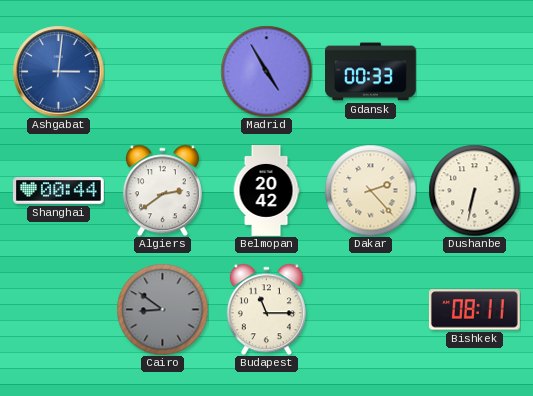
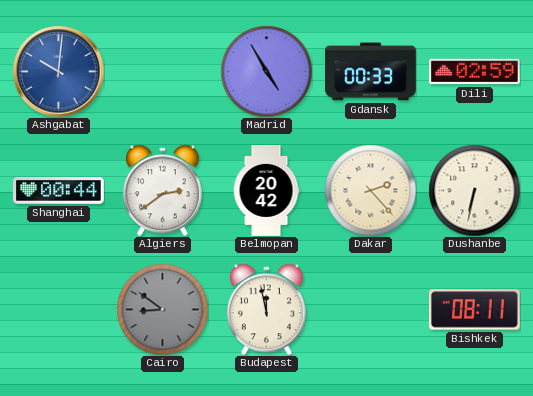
Ashgabat: 3:01 -> 10:01
Dili: none -> 02:59
Budapest: 11:15 -> 11:58
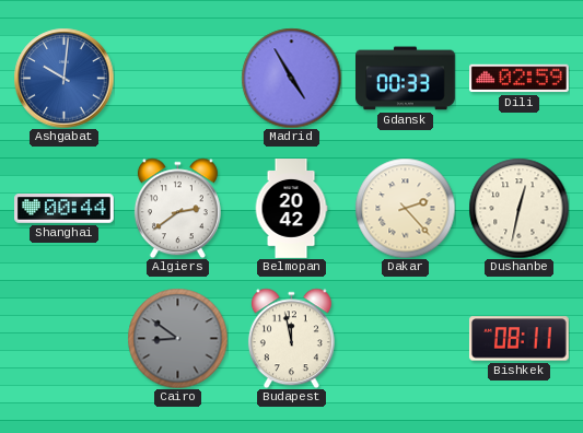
Dushanbe: 6:32 -> 12:32
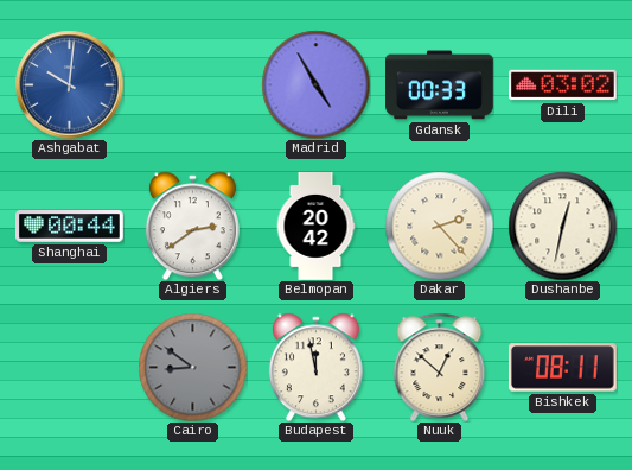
Dili: 02:59 -> 03:02
Nuuk: none -> 12:52
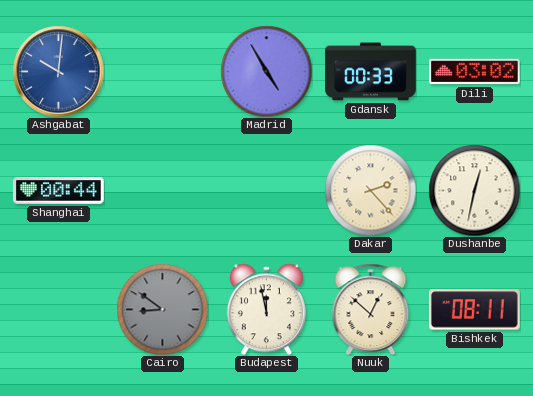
Algiers: 2:39 -> none
Belmopan: 20:42 -> none
